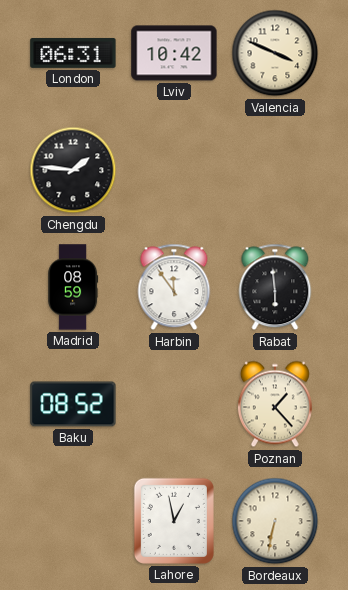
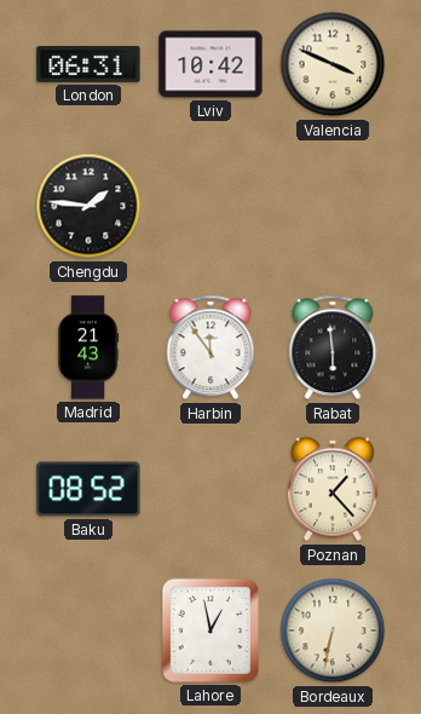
Madrid: 08:59 -> 21:43
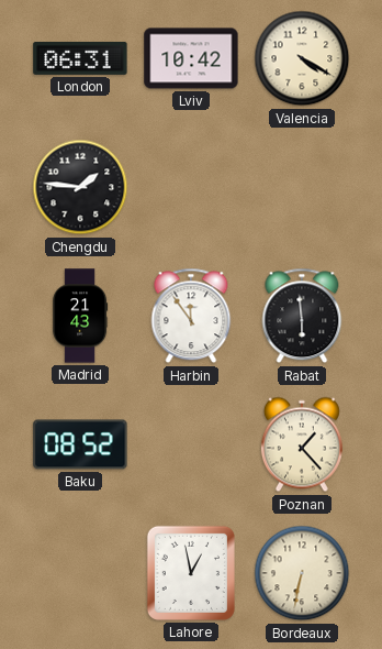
Valencia: 3:49 -> 4:20
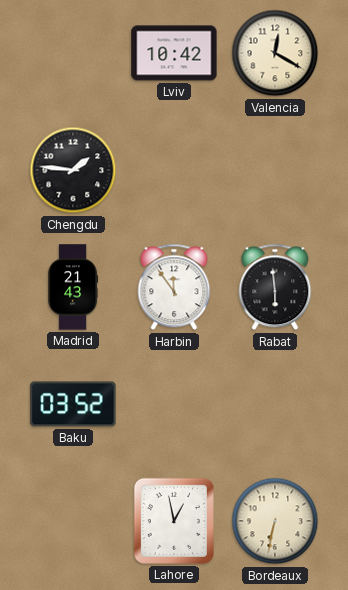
London: 06:31 -> none
Valencia: 4:20 -> 12:20
Baku: 08:52 -> 03:52
Poznan: 1:23 -> none
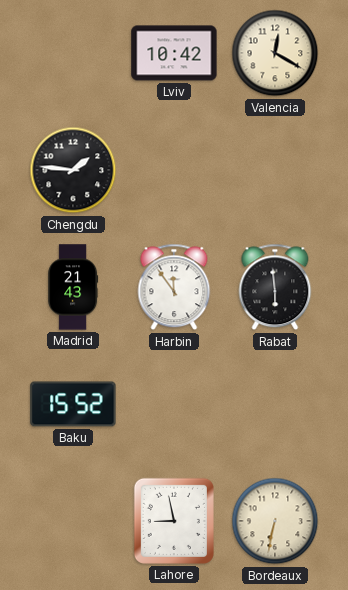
Baku: 03:52 -> 15:52
Lahore: 12:58 -> 8:58
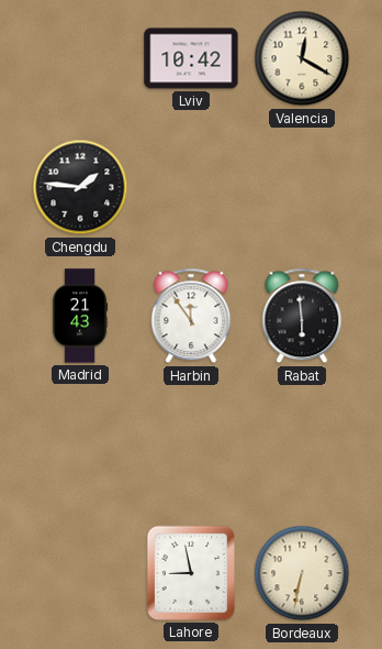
Baku: 15:52 -> none
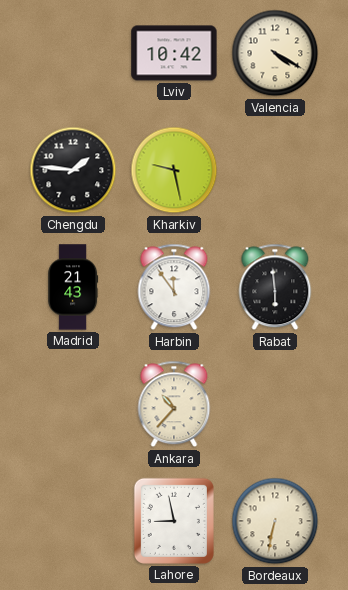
Valencia: 12:20 -> 4:20
Kharkiv: none -> 9:28
Ankara: none -> 10:37
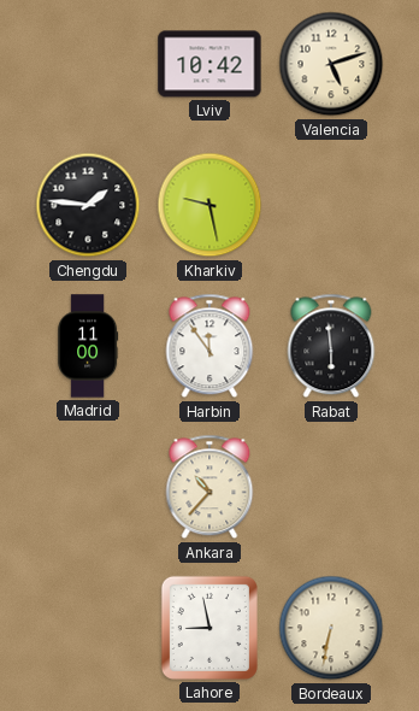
Valencia: 4:20 -> 5:12
Madrid: 21:43 -> 11:00
